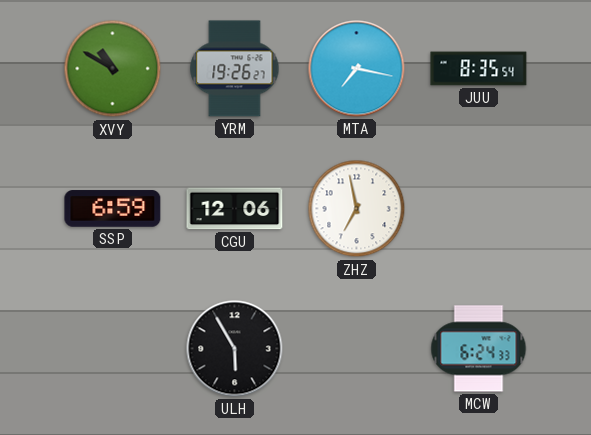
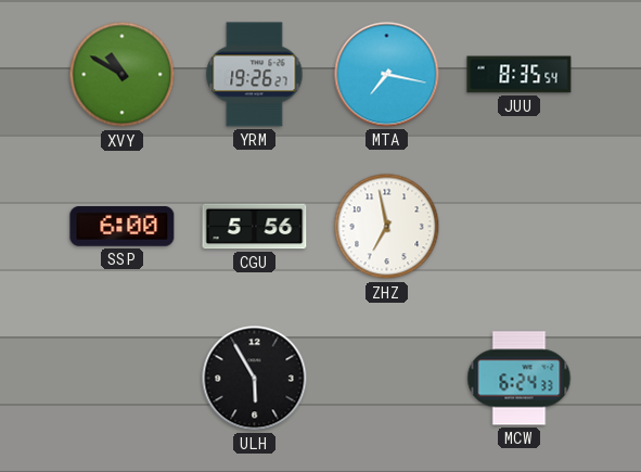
SSP: 6:59 -> 6:00
CGU: 12:06 -> 5:56
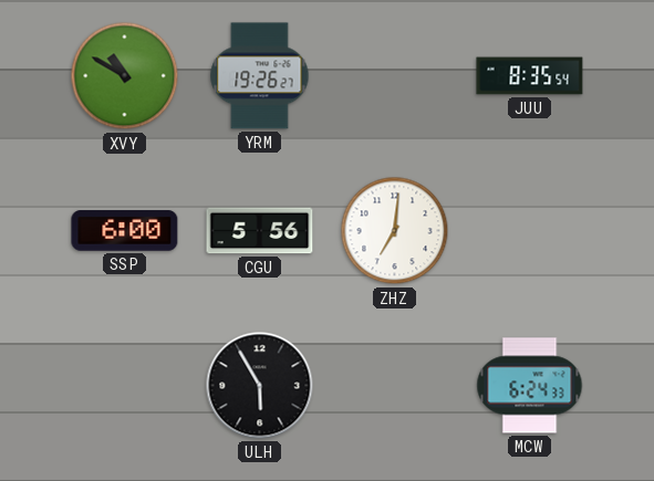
MTA: 7:17 -> none
ZHZ: 6:58 -> 7:01
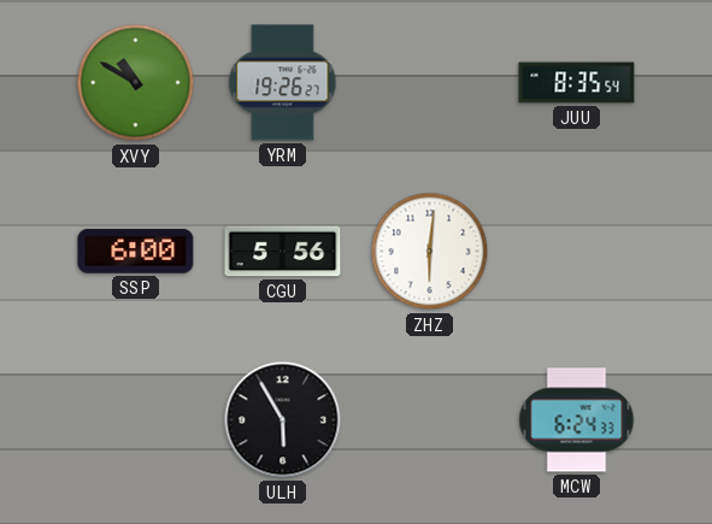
ZHZ: 7:01 -> 6:01
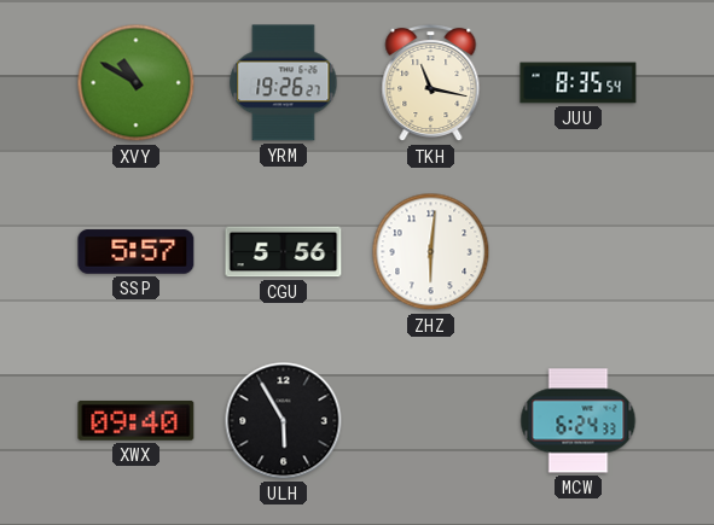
TKH: none -> 11:17
SSP: 6:00 -> 5:57
XWX: none -> 09:40
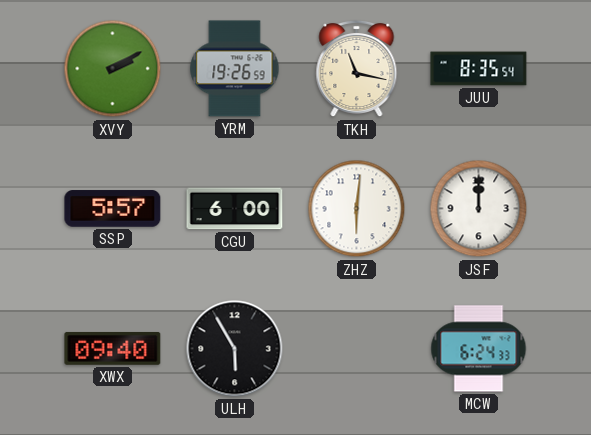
XVY: 10:50 -> 2:10
YRM: 19:26:27 -> 19:26:59
CGU: 5:56 -> 6:00
JSF: none -> 12:00
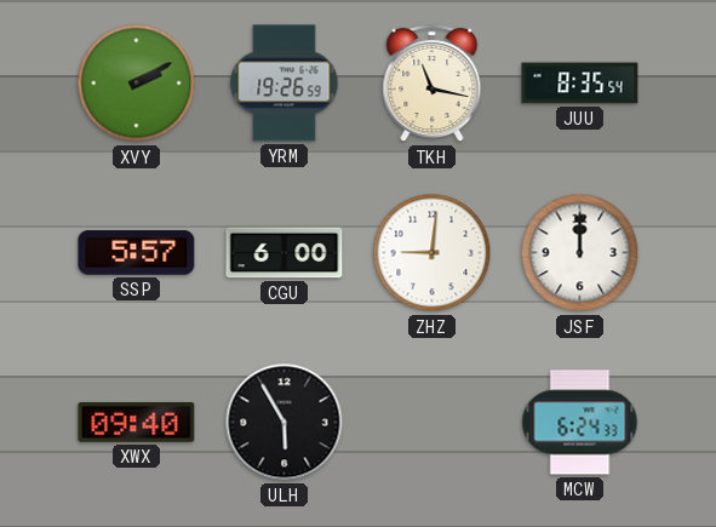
ZHZ: 6:01 -> 9:01
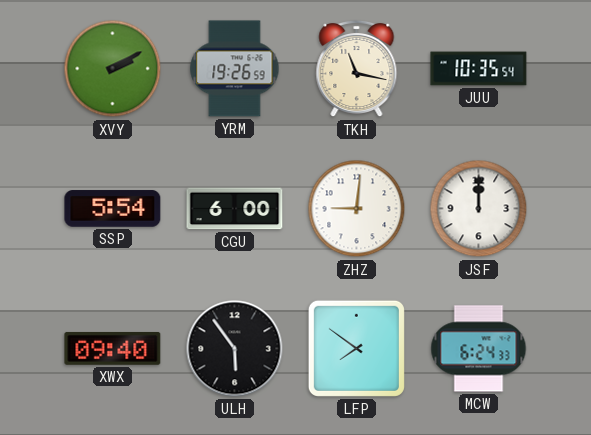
JUU: 8:35 -> 10:35
SSP: 5:57 -> 5:54
ULH: 5:55 -> 5:54
LFP: none -> 7:51
